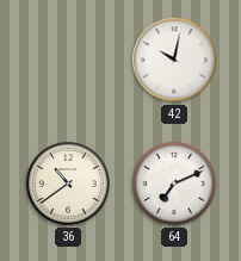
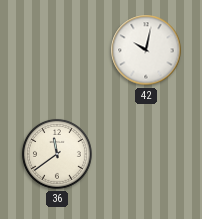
36: 10:39 -> 11:39
64: 7:11 -> none
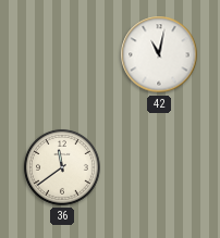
42: 10:02 -> 11:02
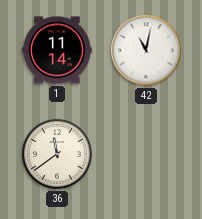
1: none -> 11:14
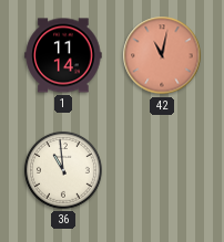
42 dial: white -> salmon
36: 11:39 -> 10:59
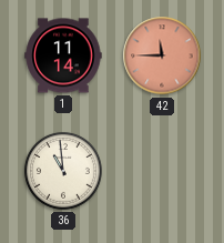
42: 11:02 -> 11:45
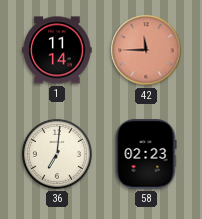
36: 10:59 -> 7:01
58: none -> 02:23
